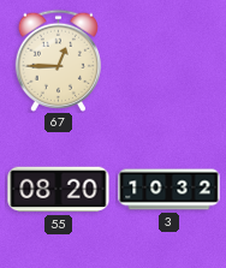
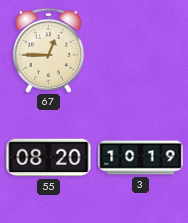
3: 10:32 -> 10:19
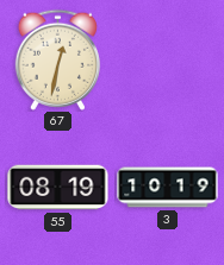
67: 12:45 -> 12:32
55: 08:20 -> 08:19
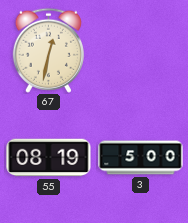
3: 10:19 -> 5:00
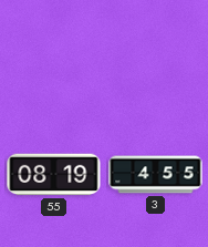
67: 12:32 -> none
3: 5:00 -> 4:55
